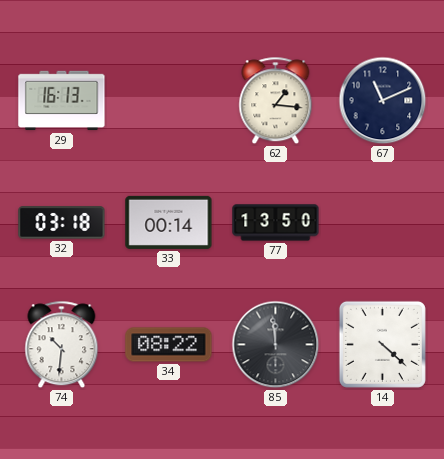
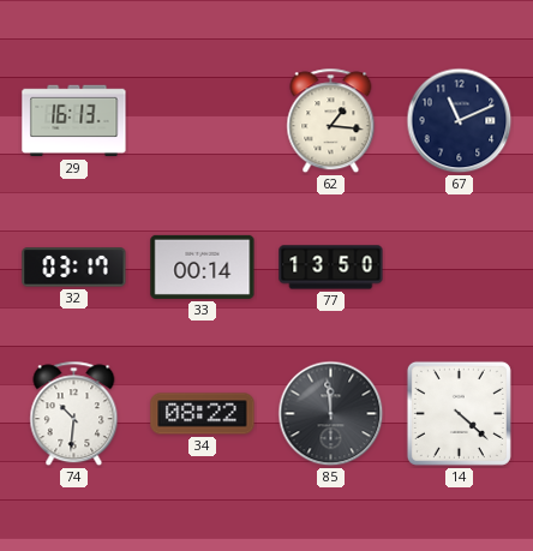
32: 03:18 -> 03:17
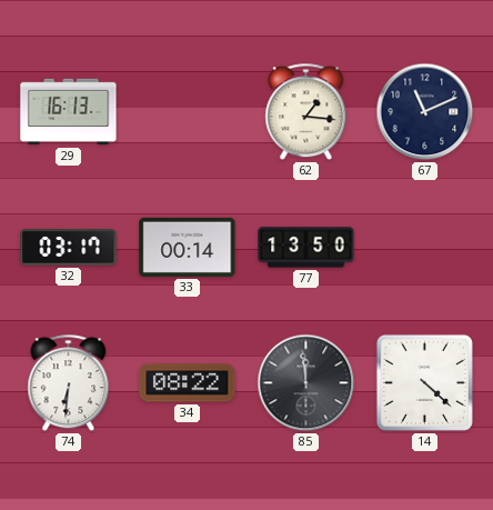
74: 10:31 -> 6:31
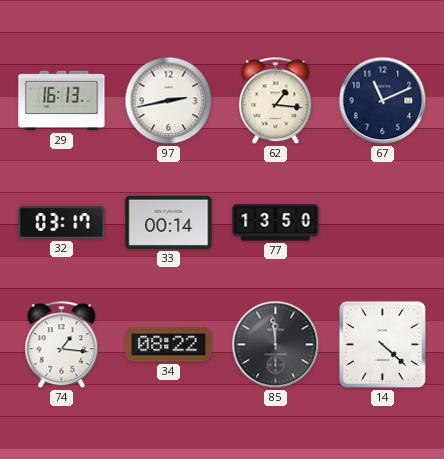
97: none -> 2:43
74: 6:31 -> 1:16
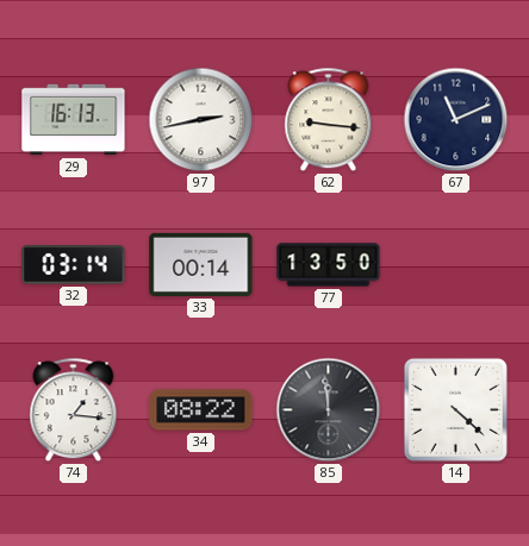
62: 1:16 -> 9:16
32: 03:17 -> 03:14
